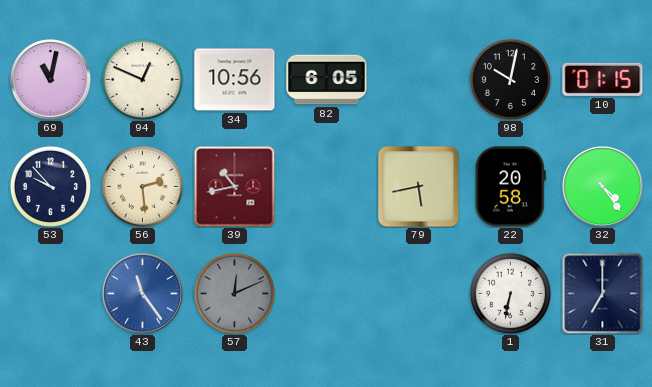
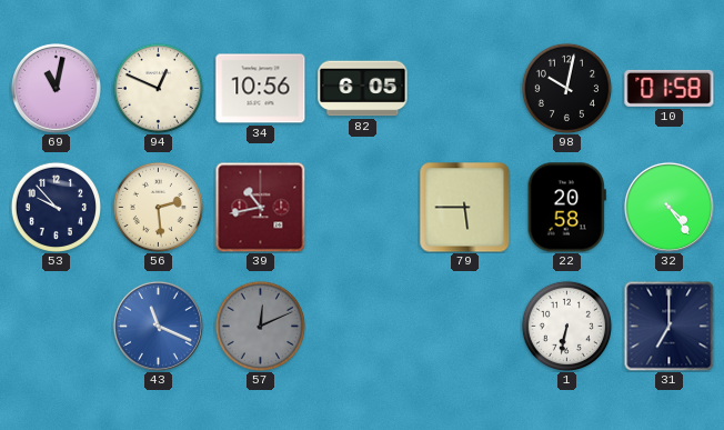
10: 01:15 -> 01:58
79: 5:43 -> 5:45
43: 11:24 -> 11:19
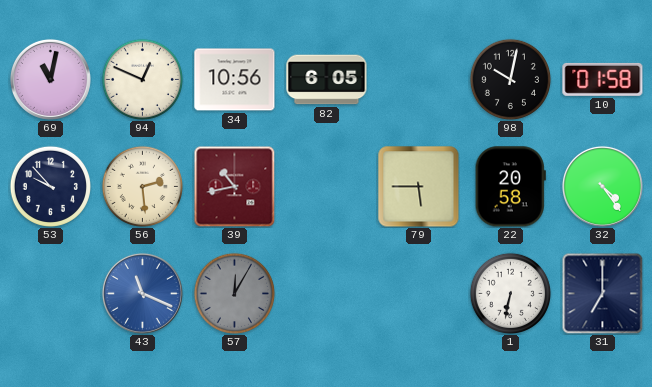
57: 12:11 -> 12:05
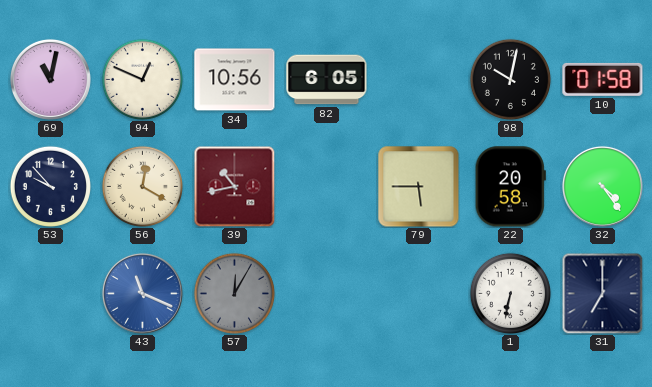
56: 2:29 -> 12:20
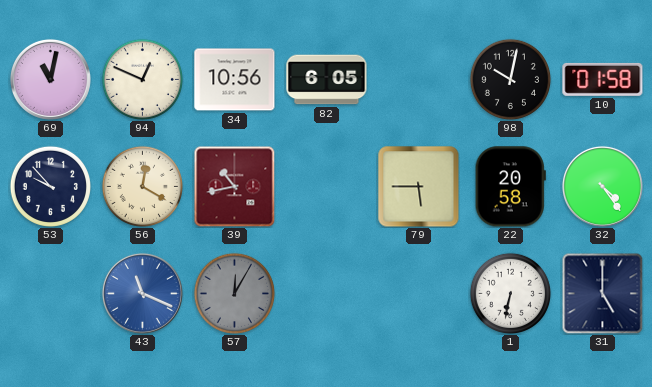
31: 7:00 -> 5:00
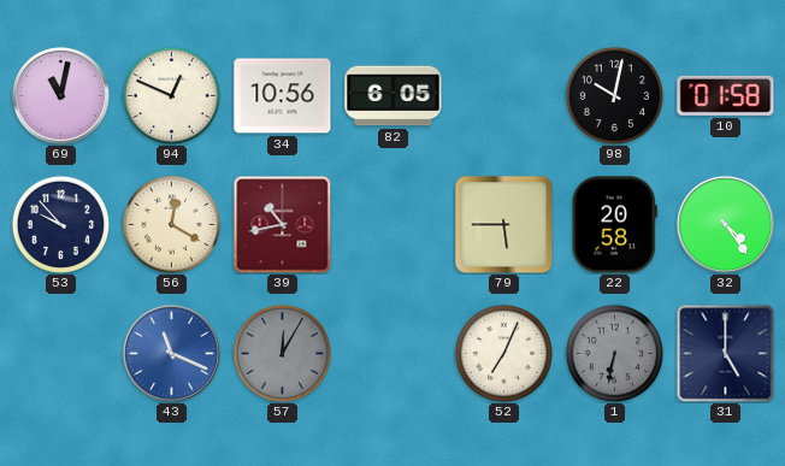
52: none -> 7:04
1 dial: white -> grey
